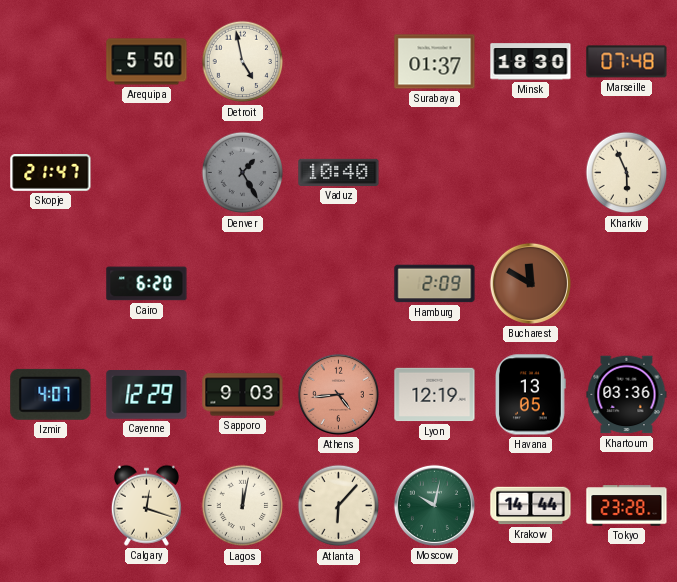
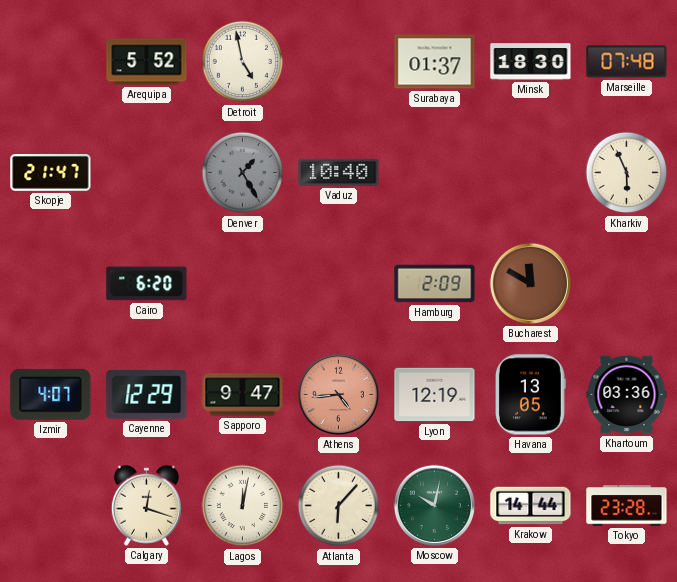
Arequipa: 5:50 -> 5:52
Sapporo: 9:03 -> 9:47
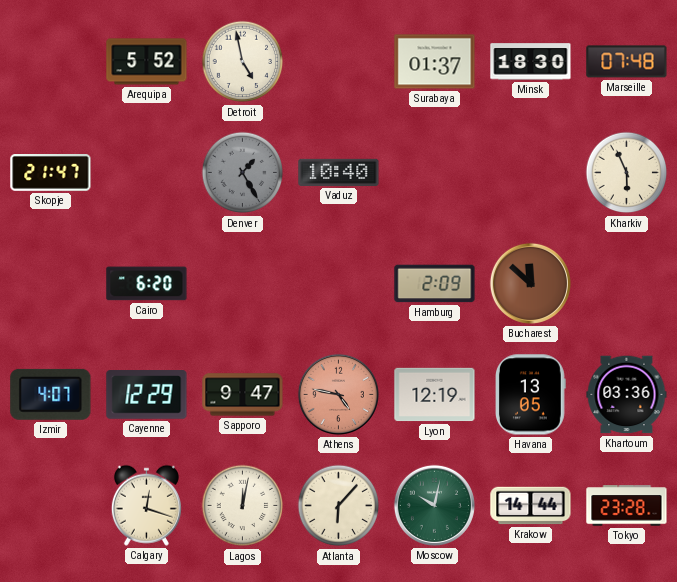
Bucharest: 11:50 -> 11:52
Athens: 4:44 -> 4:47
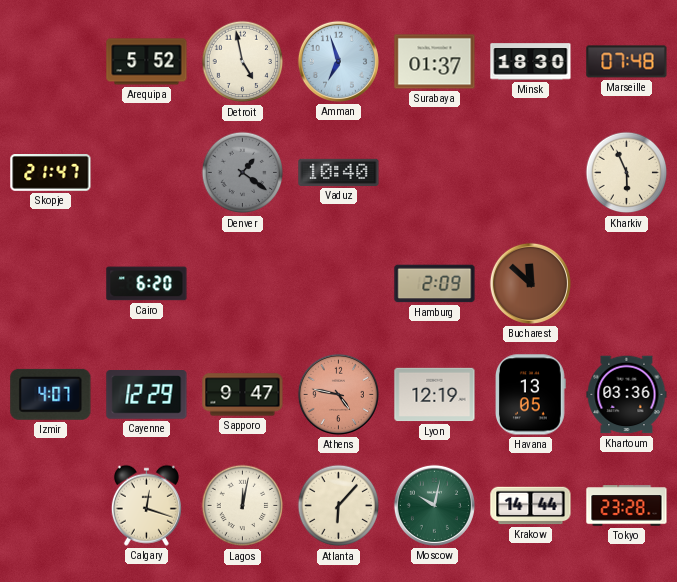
Amman: none -> 6:57
Denver: 1:25 -> 1:21
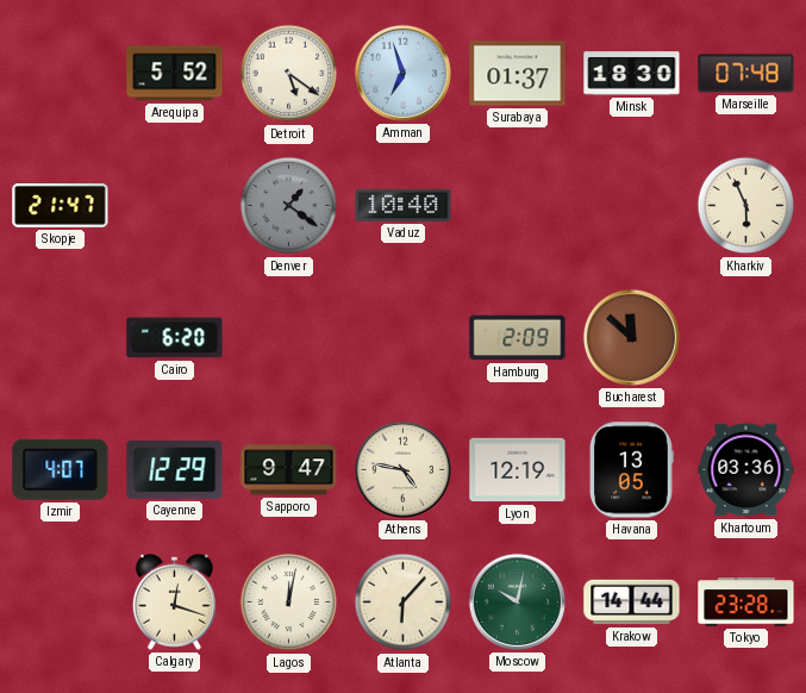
Detroit: 4:58 -> 5:21
Athens dial: salmon -> cream
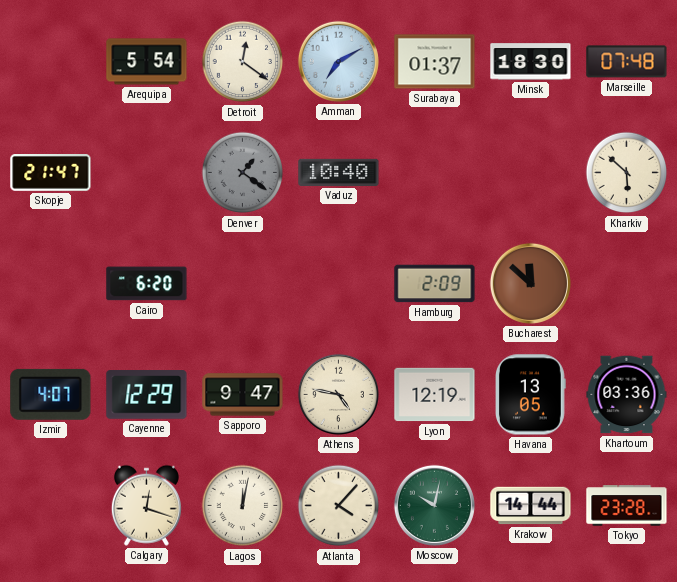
Arequipa: 5:52 -> 5:54
Detroit: 5:21 -> 12:21
Amman: 6:57 -> 7:10
Kharkiv: 5:56 -> 5:52
Atlanta: 6:07 -> 4:07
